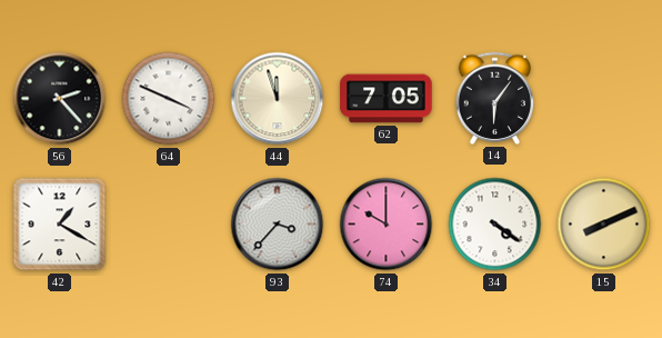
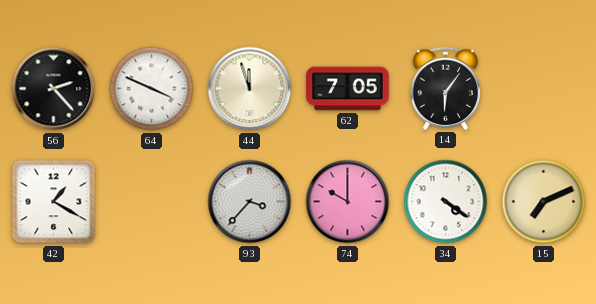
15: 8:11 -> 7:11
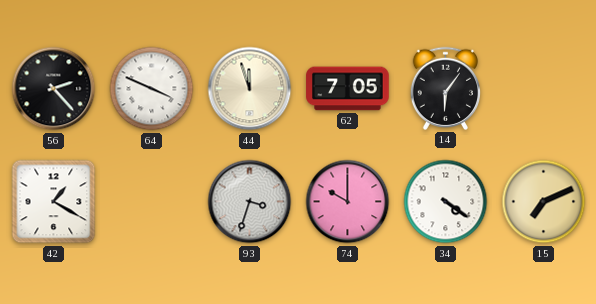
93: 3:37 -> 3:33
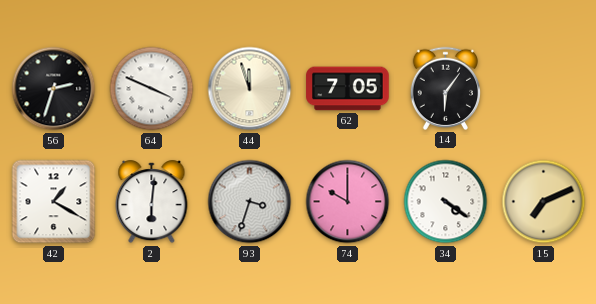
56: 2:23 -> 2:33
2: none -> 6:01
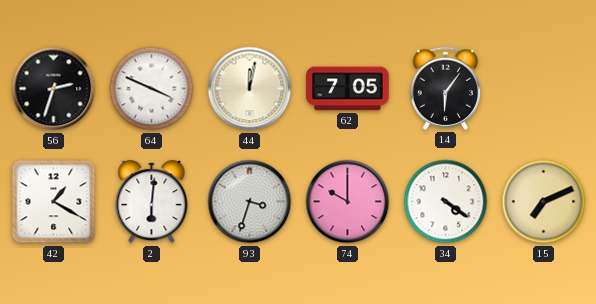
44: 11:57 -> 12:02
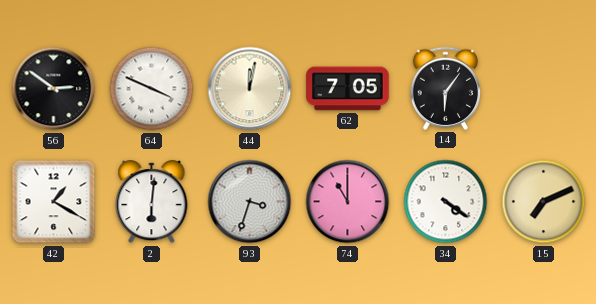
56: 2:33 -> 2:51
74: 10:00 -> 11:00
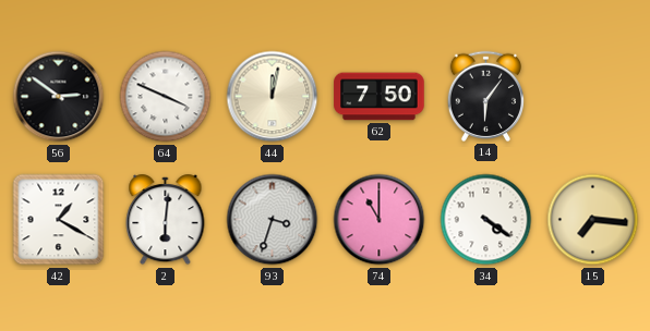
62: 7:05 -> 7:50
15: 7:11 -> 7:16
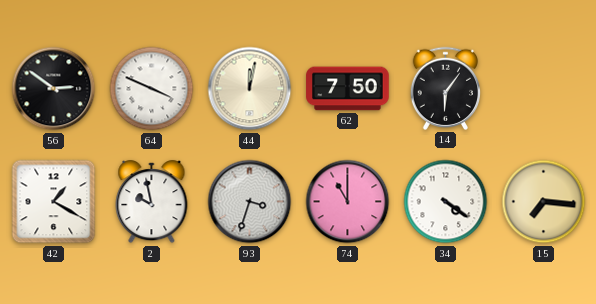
2: 6:01 -> 9:58
